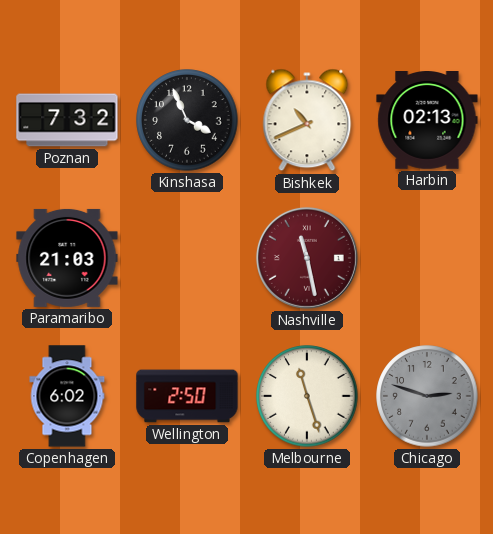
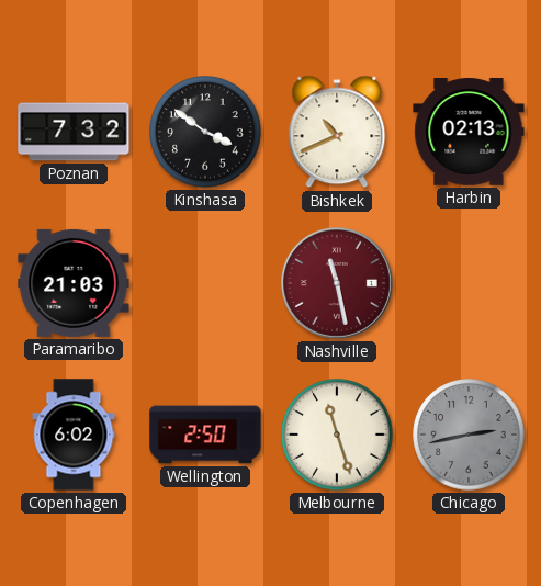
Kinshasa: 3:56 -> 3:51
Chicago: 2:48 -> 2:43
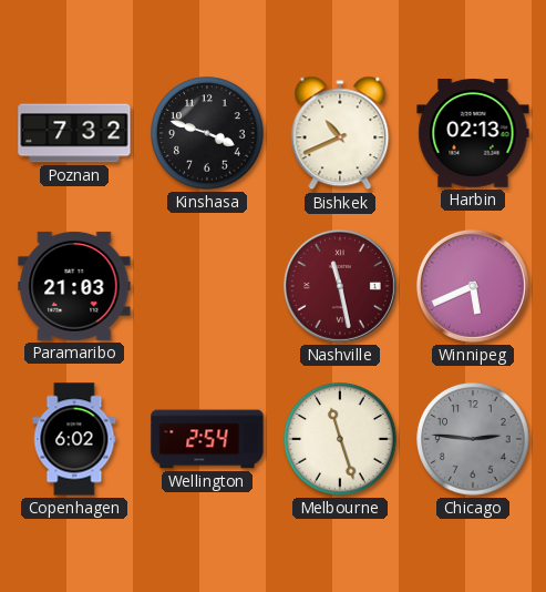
Kinshasa: 3:51 -> 3:48
Winnipeg: none -> 5:41
Wellington: 2:50 -> 2:54
Chicago: 2:43 -> 2:46
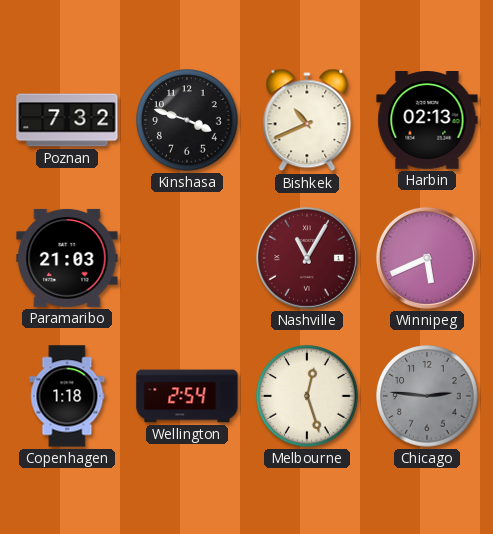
Nashville: 11:28 -> 11:05
Copenhagen: 6:02 -> 1:18
Melbourne: 11:27 -> 12:27
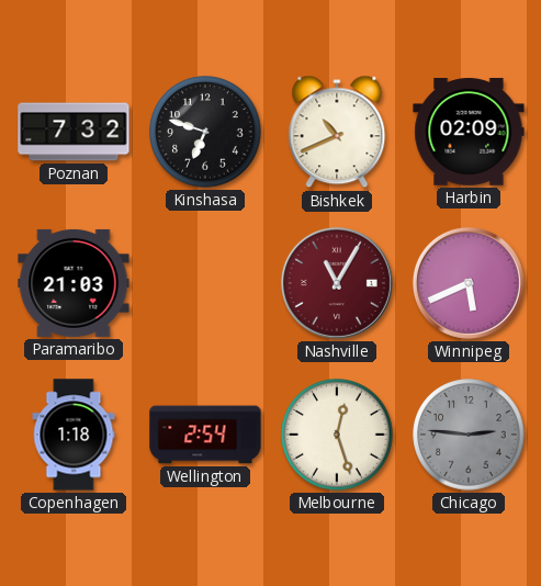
Kinshasa: 3:48 -> 6:48
Harbin: 02:13 -> 02:09
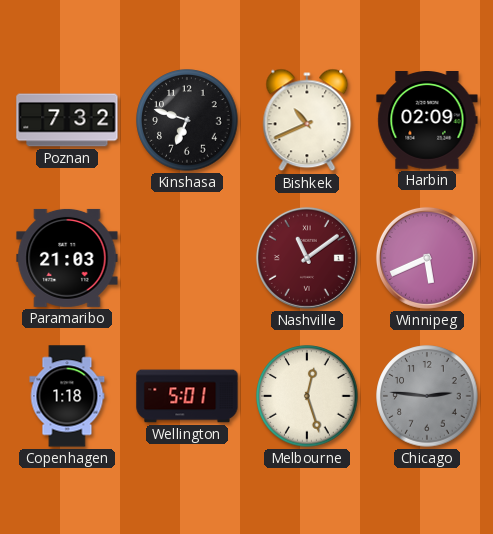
Nashville: 11:05 -> 11:09
Wellington: 2:54 -> 5:01
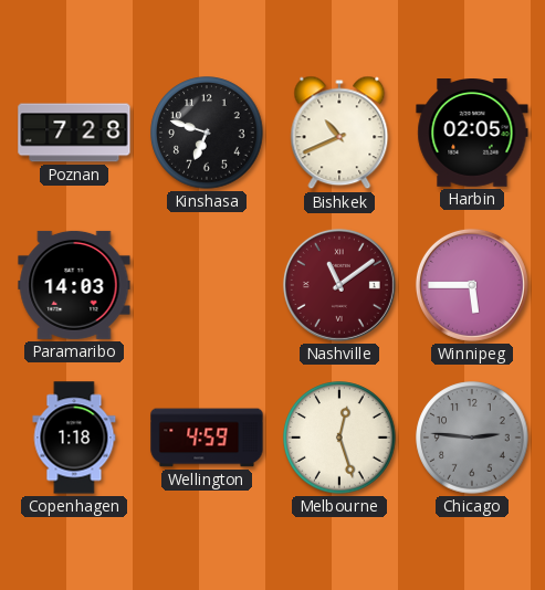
Poznan: 7:32 -> 7:28
Harbin: 02:09 -> 02:05
Paramaribo: 21:03 -> 14:03
Winnipeg: 5:41 -> 5:45
Wellington: 5:01 -> 4:59
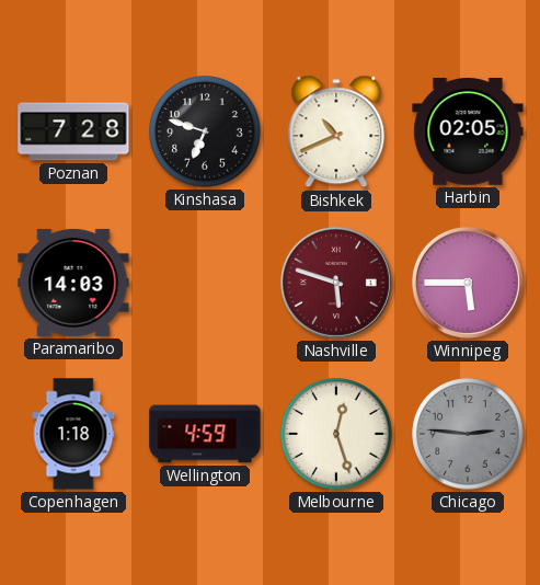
Nashville: 11:09 -> 5:48
